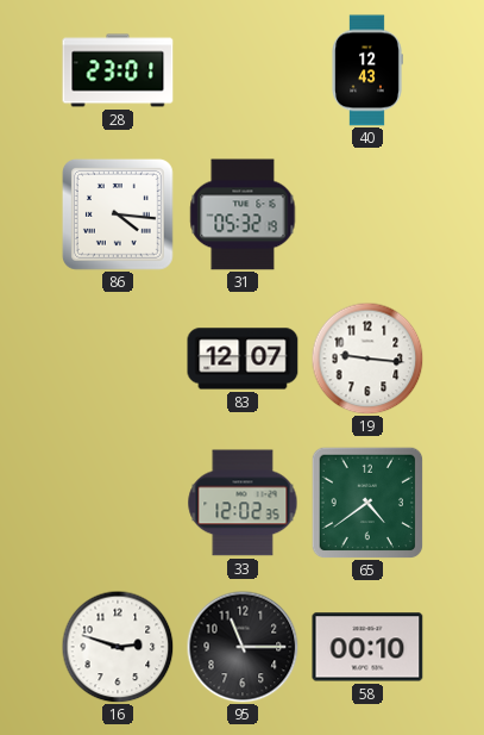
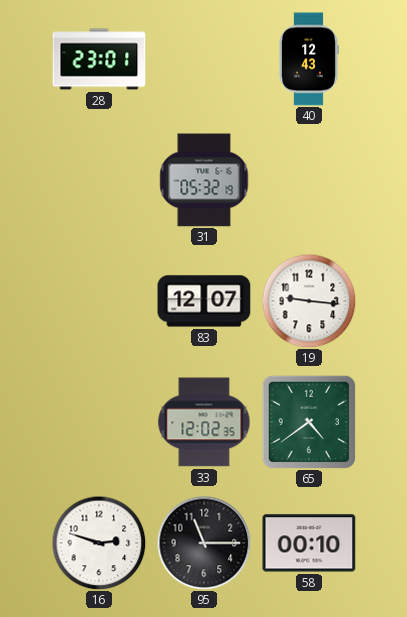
86: 4:16 -> none
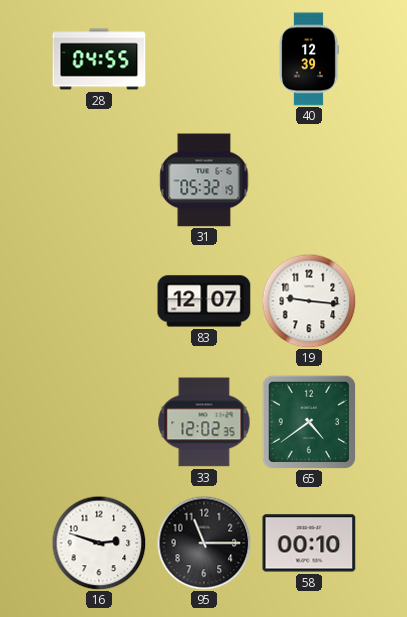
28: 23:01 -> 04:55
40: 12:43 -> 12:39
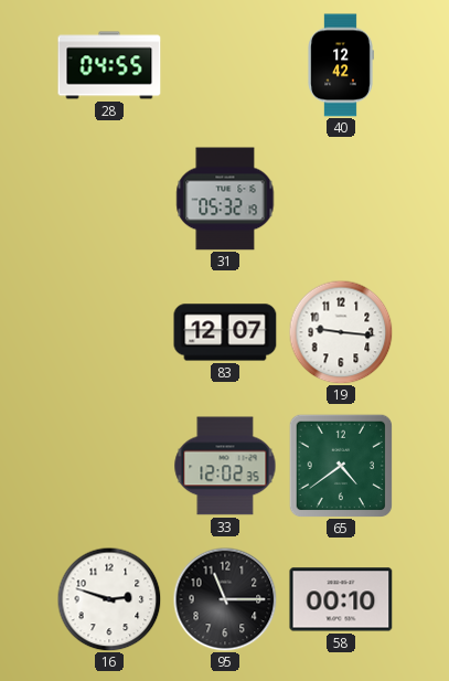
40: 12:39 -> 12:42
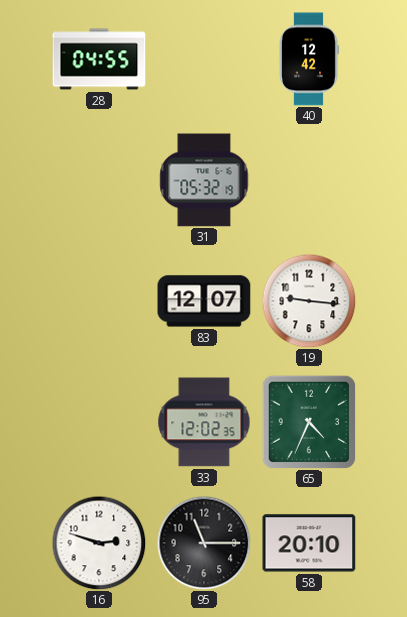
65: 4:39 -> 4:34
58: 00:10 -> 20:10
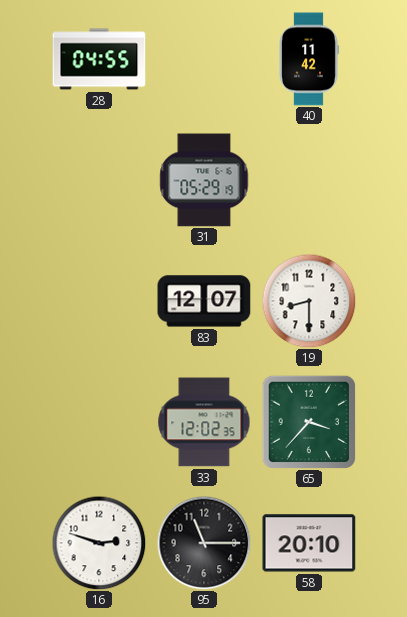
40: 12:42 -> 11:42
31: 05:32 -> 05:29
19: 9:16 -> 8:30
65: 4:34 -> 3:37
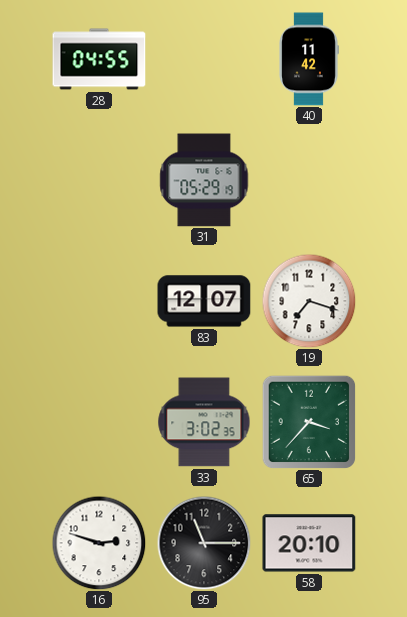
19: 8:30 -> 7:18
33: 12:02 -> 3:02
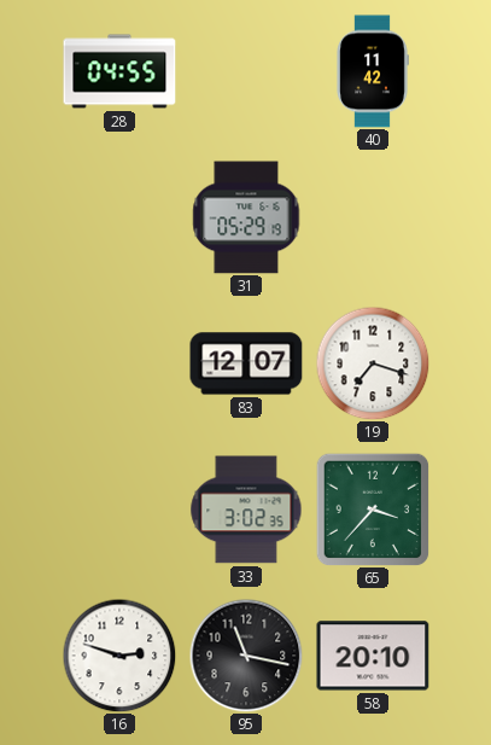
95: 11:15 -> 11:17
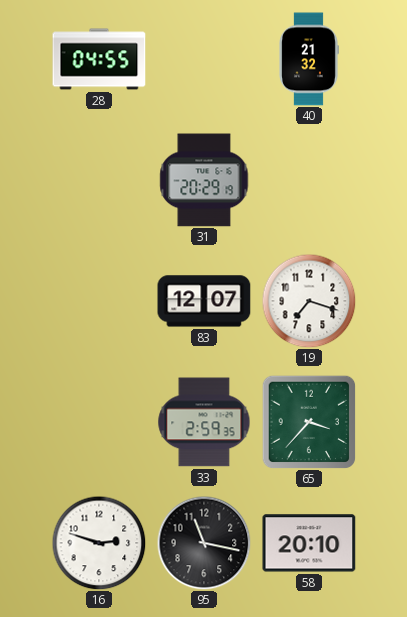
40: 11:42 -> 21:32
31: 05:29 -> 20:29
33: 3:02 -> 2:59
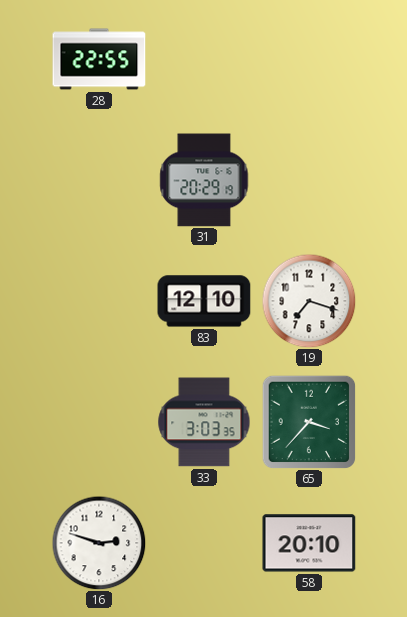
28: 04:55 -> 22:55
40: 21:32 -> none
83: 12:07 -> 12:10
33: 2:59 -> 3:03
95: 11:17 -> none
